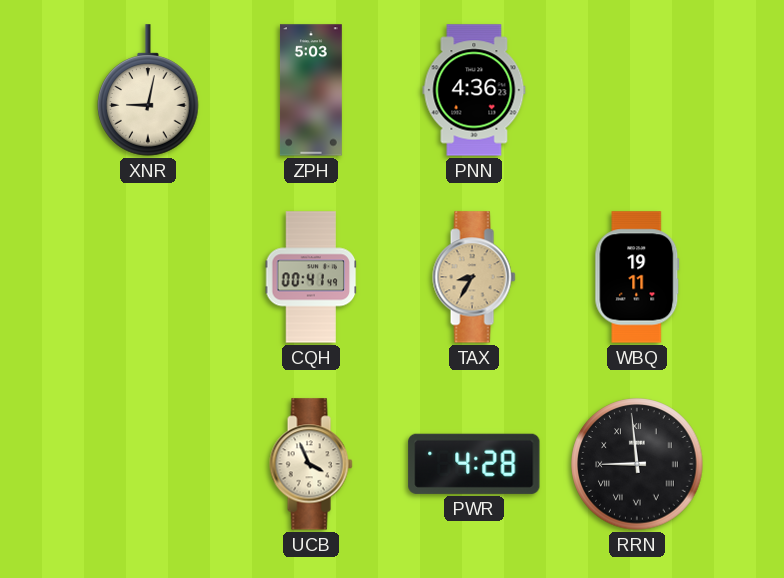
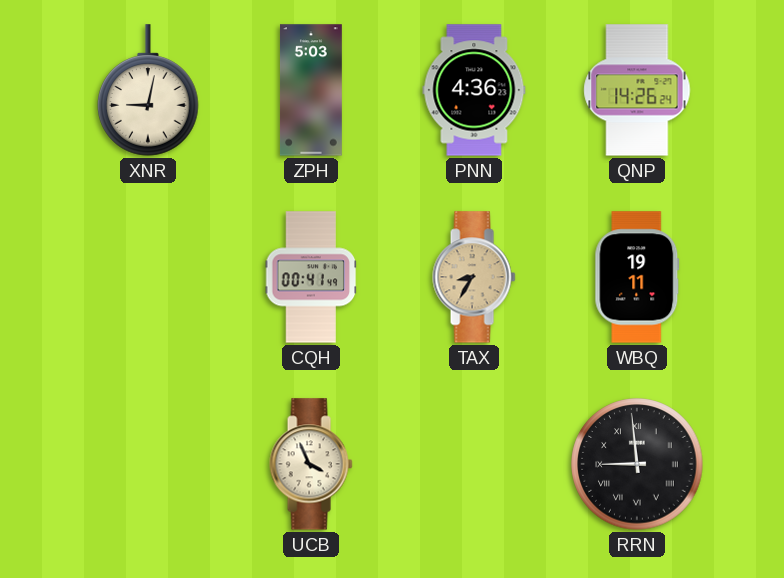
QNP: none -> 14:26
PWR: 4:28 -> none
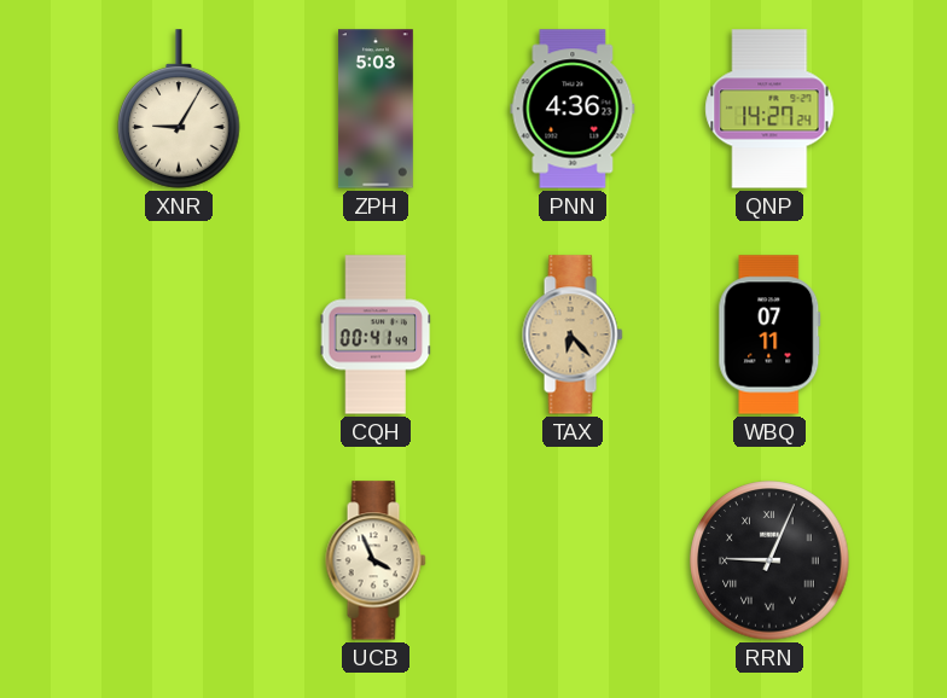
XNR: 9:02 -> 9:05
QNP: 14:26 -> 14:27
TAX: 8:35 -> 6:23
WBQ: 19:11 -> 07:11
RRN: 8:59 -> 9:04
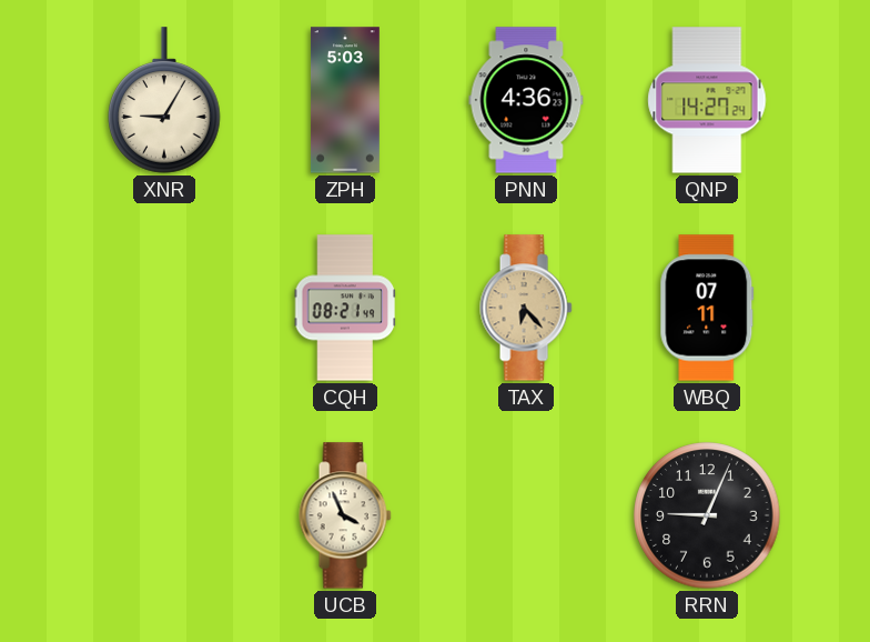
CQH: 00:41 -> 08:21
RRN numerals: Roman -> Arabic
